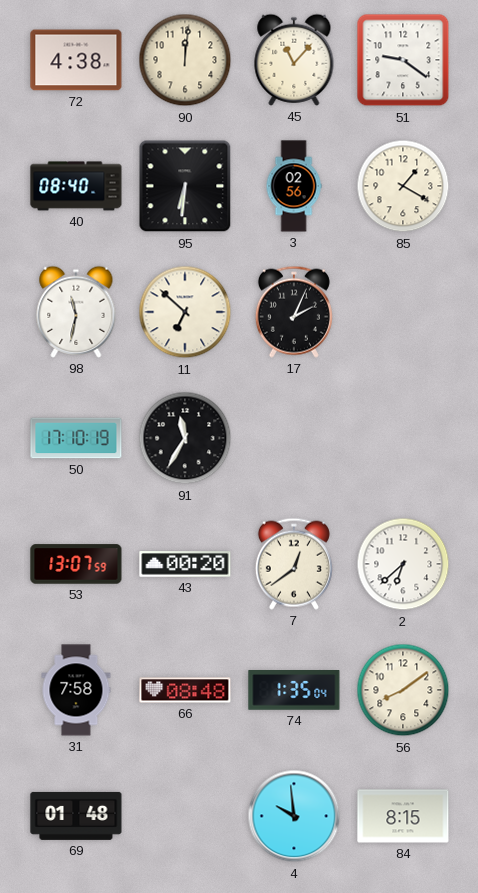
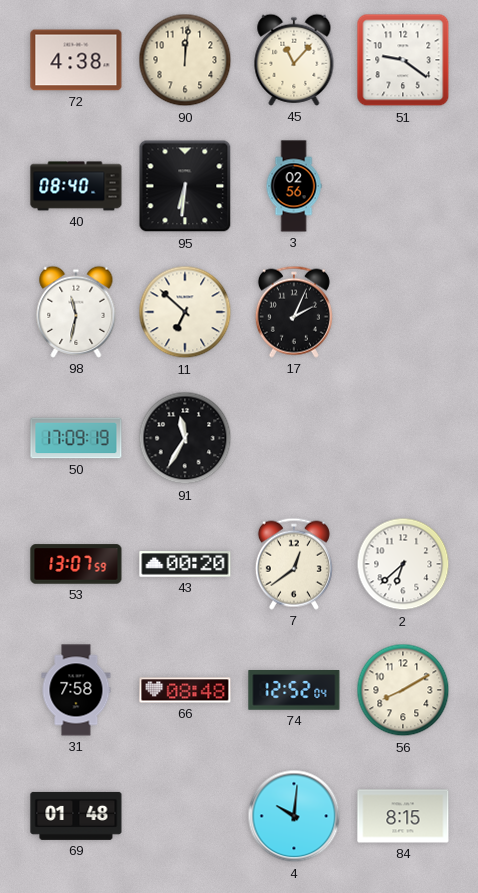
85: 1:20 -> none
50: 17:10 -> 17:09
74: 1:35 -> 12:52
56: 8:09 -> 8:10
4: 9:59 -> 10:01
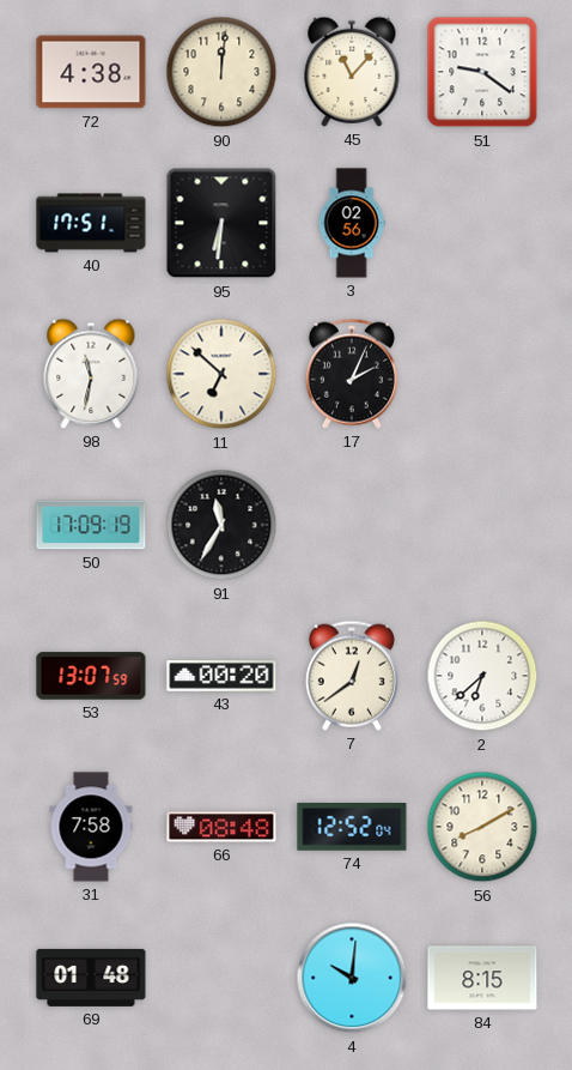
40: 08:40 -> 17:51
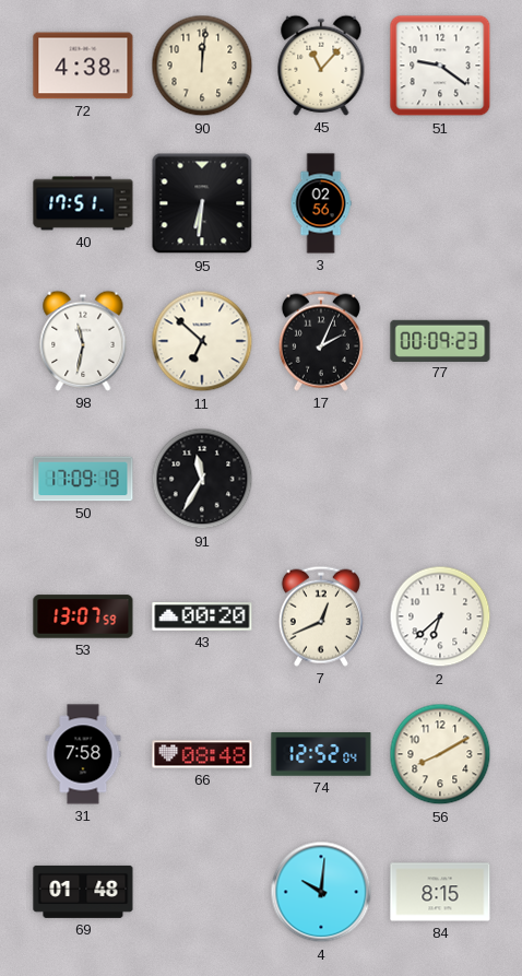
77: none -> 00:09
7: 12:39 -> 12:41
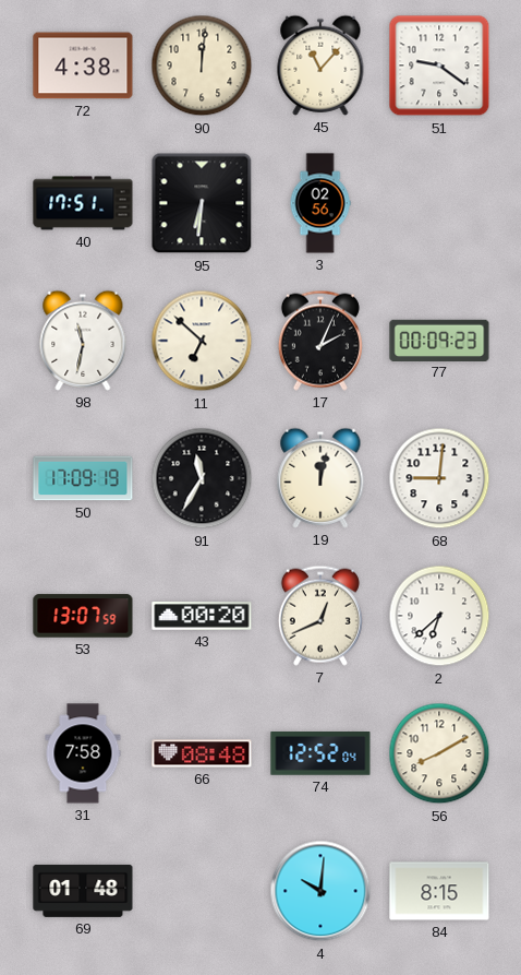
19: none -> 12:02
68: none -> 9:01
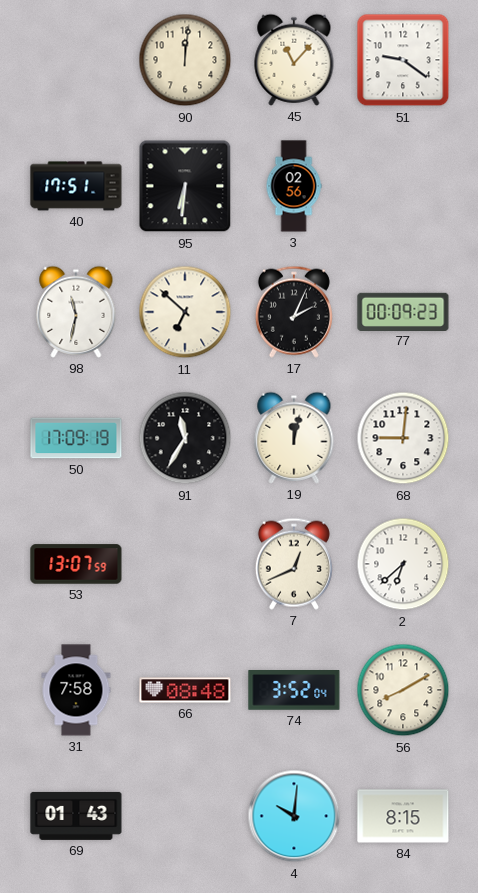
72: 4:38 -> none
43: 00:20 -> none
74: 12:52 -> 3:52
69: 01:48 -> 01:43
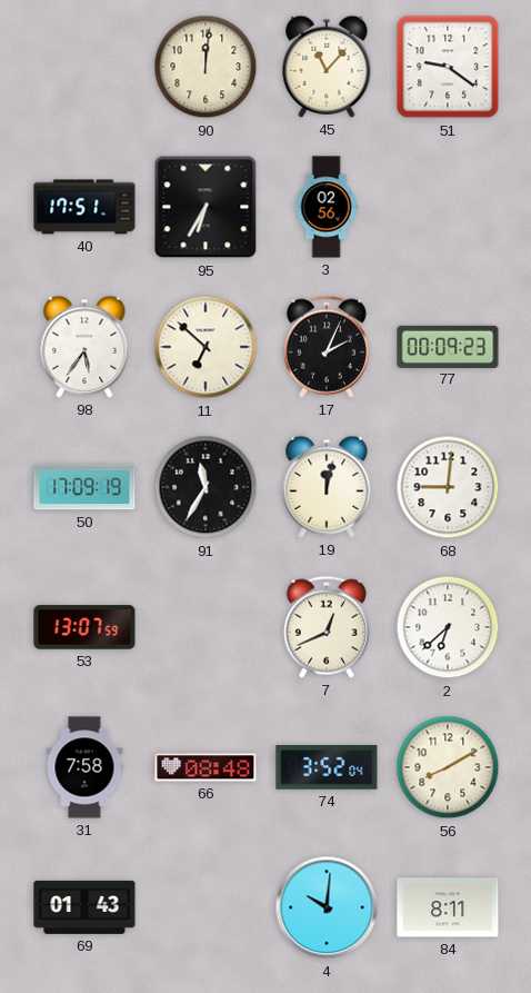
95: 6:31 -> 6:35
98: 11:32 -> 5:36
84: 8:15 -> 8:11
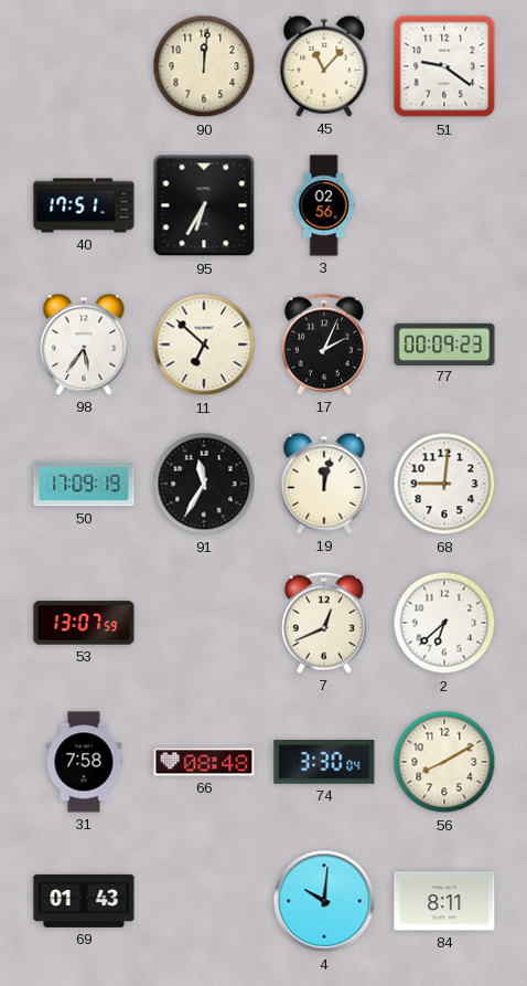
74: 3:52 -> 3:30
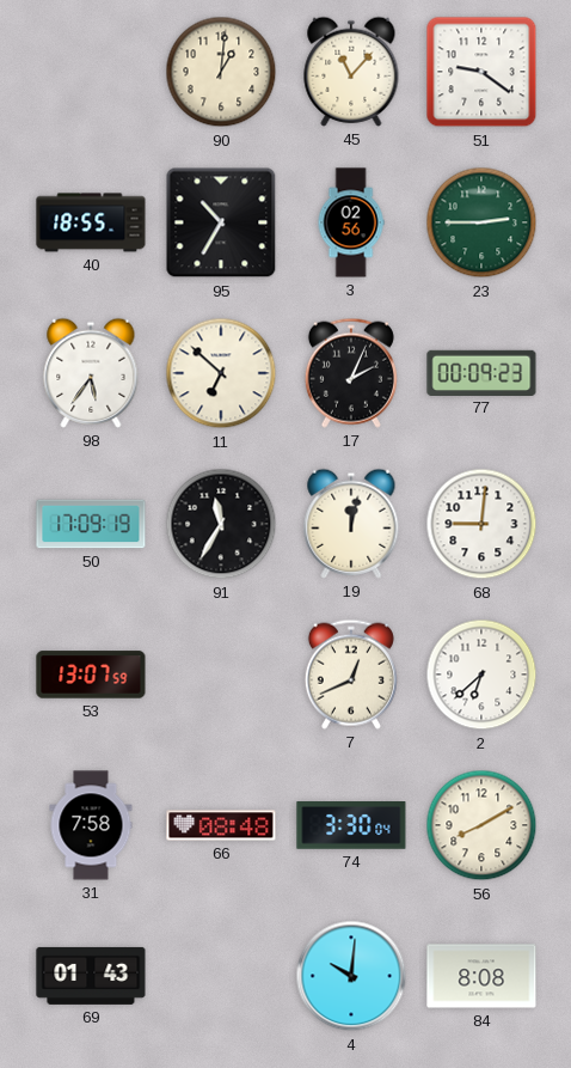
90: 12:01 -> 1:01
40: 17:51 -> 18:55
95: 6:35 -> 10:35
23: none -> 2:45
84: 8:11 -> 8:08
